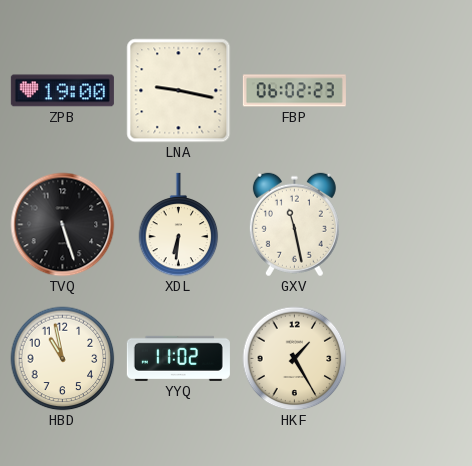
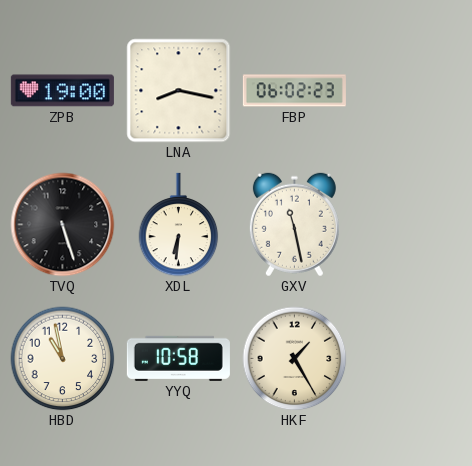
LNA: 9:17 -> 8:17
YYQ: 11:02 -> 10:58
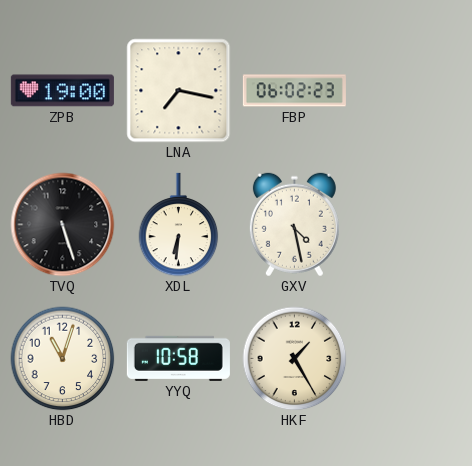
LNA: 8:17 -> 7:17
GXV: 11:28 -> 4:28
HBD: 10:58 -> 11:03
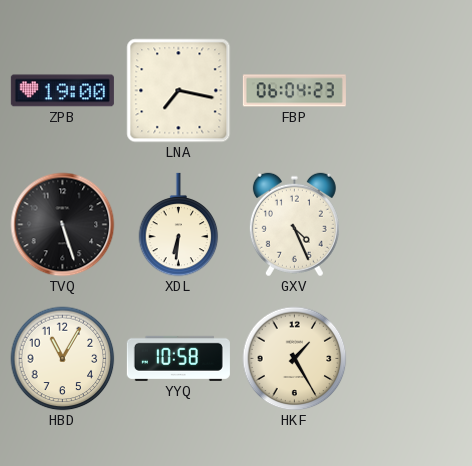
FBP: 06:02 -> 06:04
GXV: 4:28 -> 4:26
HBD: 11:03 -> 11:05
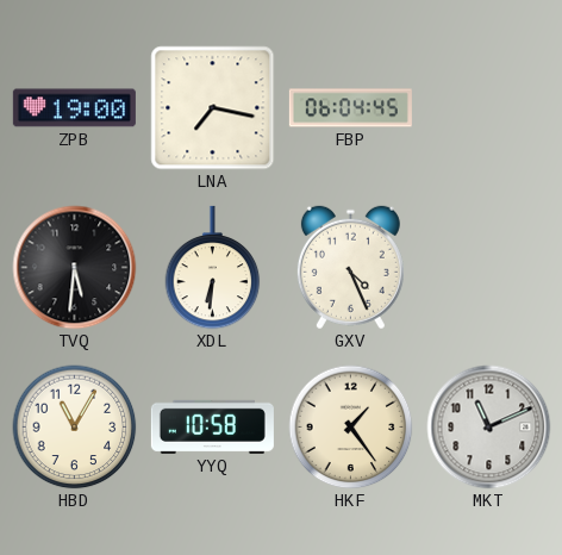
FBP: 06:04:23 -> 06:04:45
TVQ: 5:27 -> 5:31
HKF: 1:25 -> 1:24
MKT: none -> 11:11
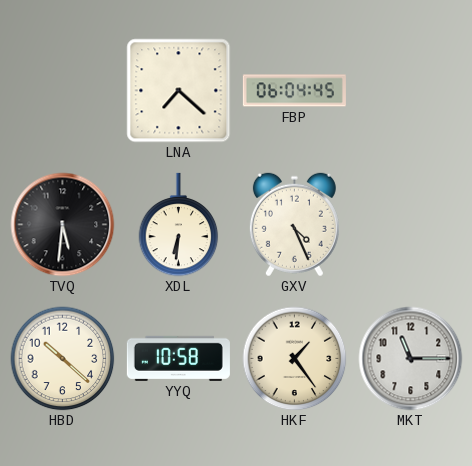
ZPB: 19:00 -> none
LNA: 7:17 -> 7:22
HBD: 11:05 -> 10:22
MKT: 11:11 -> 11:15
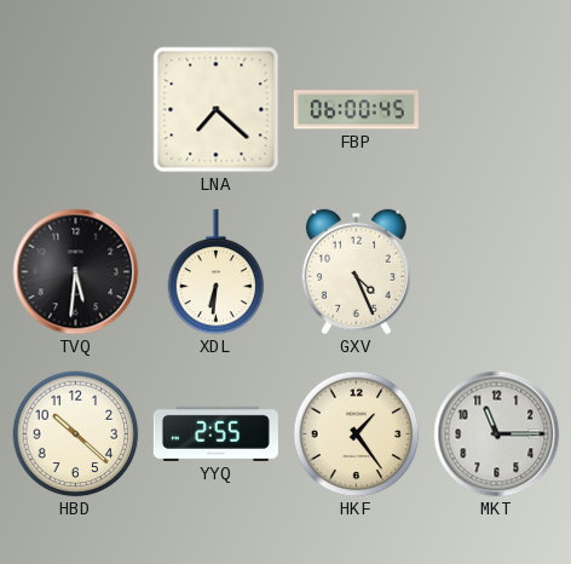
FBP: 06:04 -> 06:00
YYQ: 10:58 -> 2:55
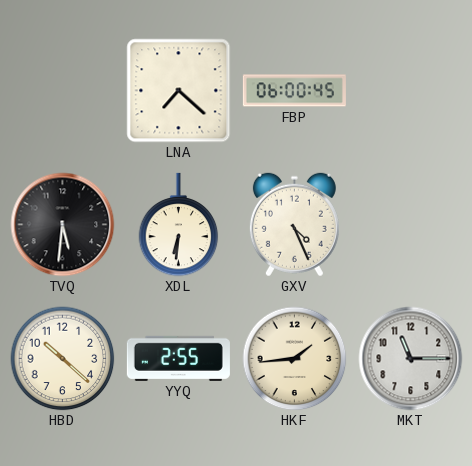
HKF: 1:24 -> 1:44
